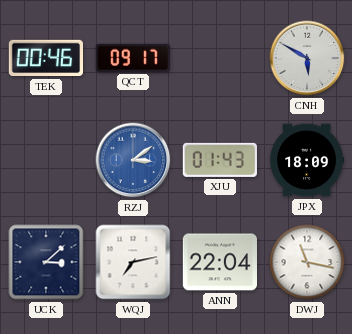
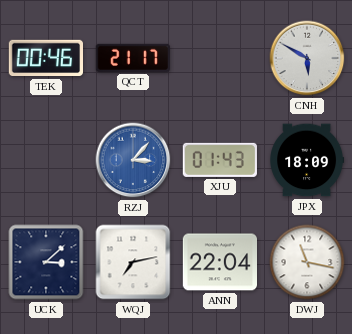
QCT: 09:17 -> 21:17
RZJ: 3:09 -> 3:07
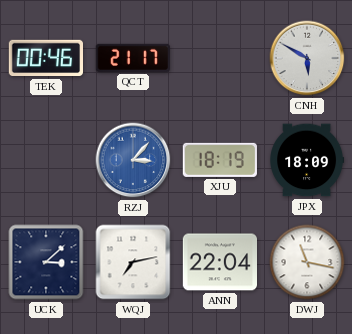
XJU: 01:43 -> 18:19
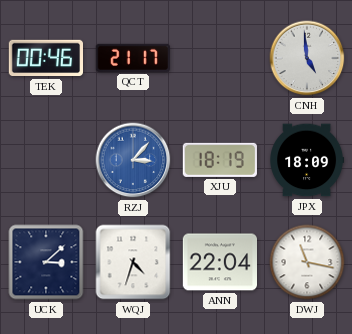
CNH: 5:50 -> 4:59
WQJ: 7:13 -> 4:33
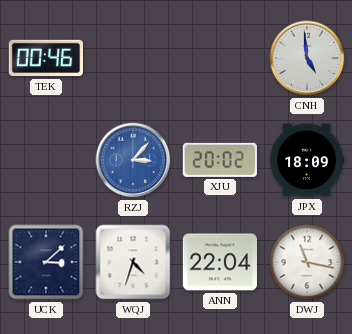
QCT: 21:17 -> none
XJU: 18:19 -> 20:02
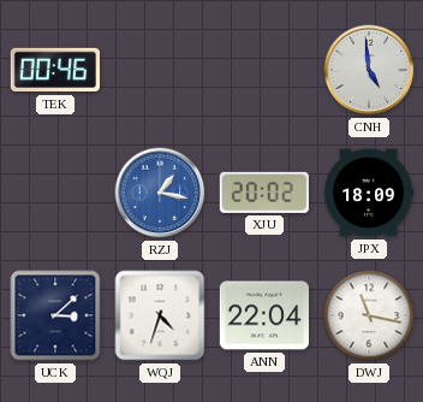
RZJ: 3:07 -> 1:17
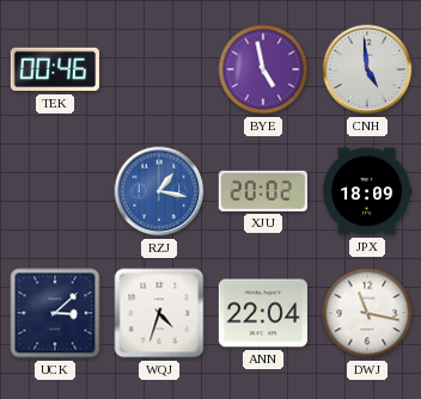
BYE: none -> 4:58
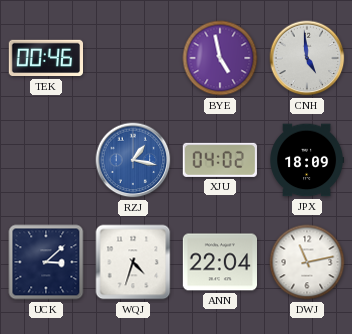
XJU: 20:02 -> 04:02
DWJ: 11:17 -> 11:13
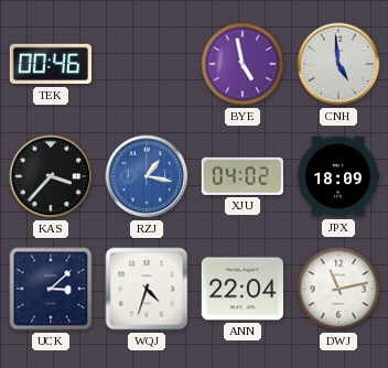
KAS: none -> 3:37
